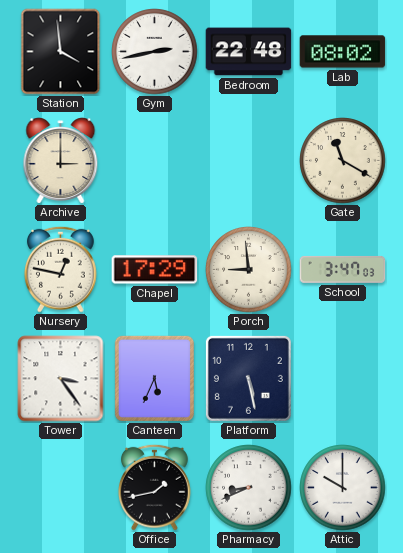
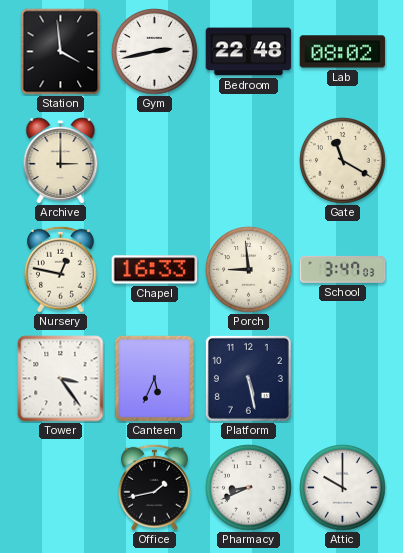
Chapel: 17:29 -> 16:33
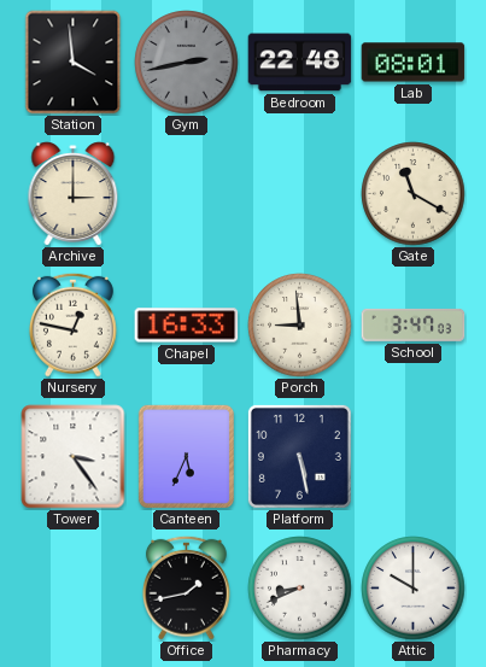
Gym dial: white -> grey
Lab: 08:02 -> 08:01
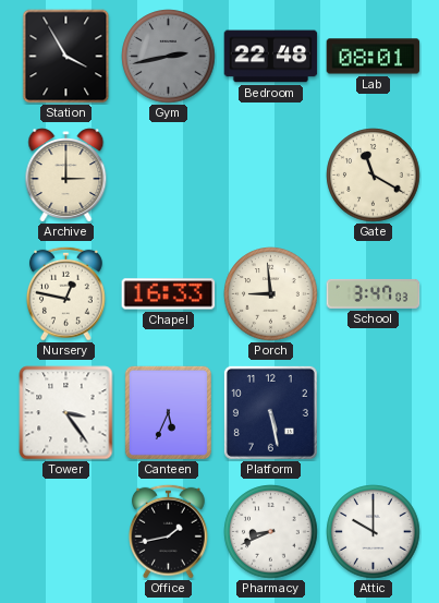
Station: 3:59 -> 3:55
